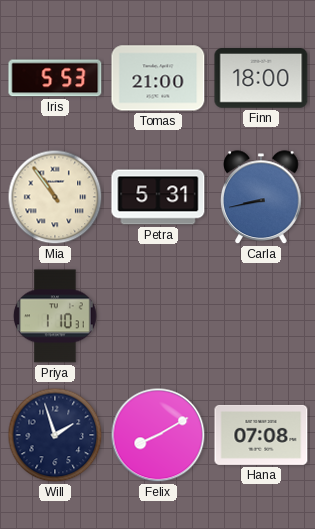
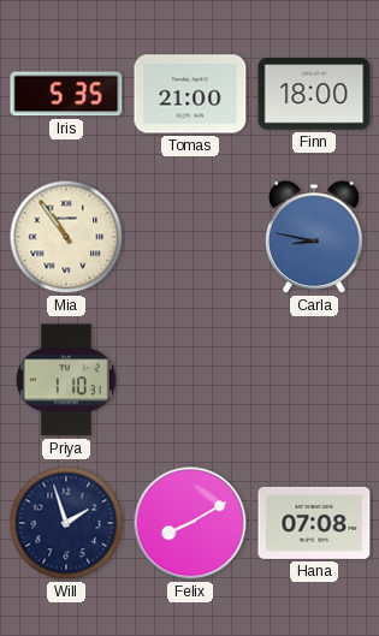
Iris: 5:53 -> 5:35
Petra: 5:31 -> none
Carla: 8:43 -> 8:47
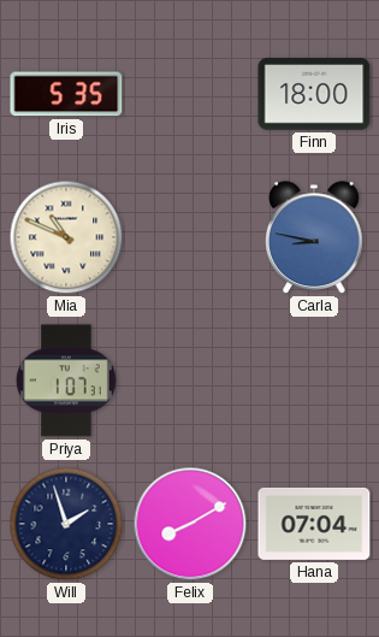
Tomas: 21:00 -> none
Mia: 10:54 -> 10:49
Priya: 1:10 -> 1:07
Hana: 07:08 -> 07:04
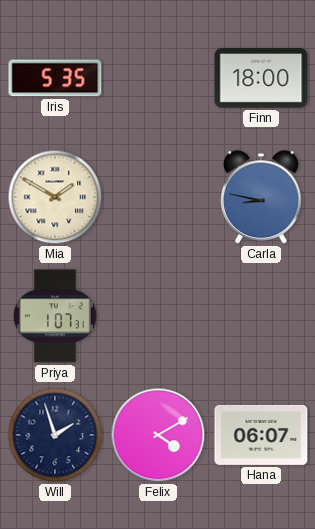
Mia: 10:49 -> 1:50
Felix: 8:10 -> 4:10
Hana: 07:04 -> 06:07
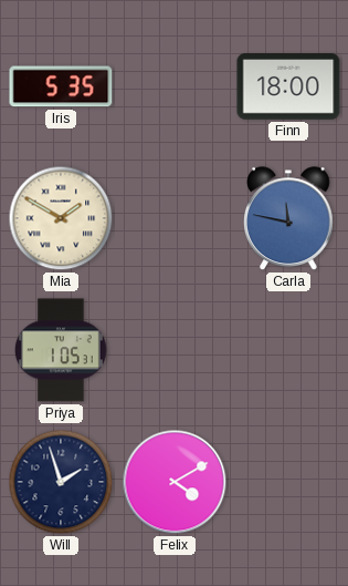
Carla: 8:47 -> 11:47
Priya: 1:07 -> 1:05
Hana: 06:07 -> none
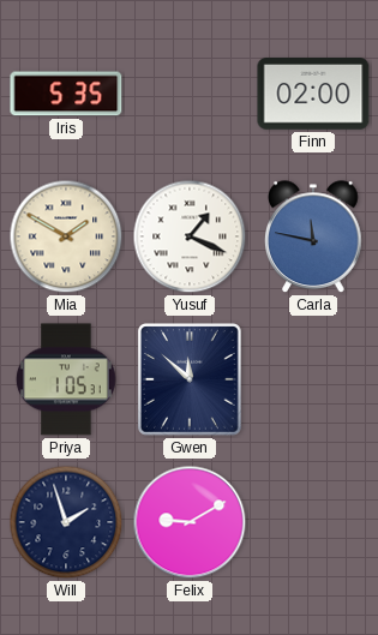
Finn: 18:00 -> 02:00
Yusuf: none -> 1:19
Gwen: none -> 11:52
Felix: 4:10 -> 9:10
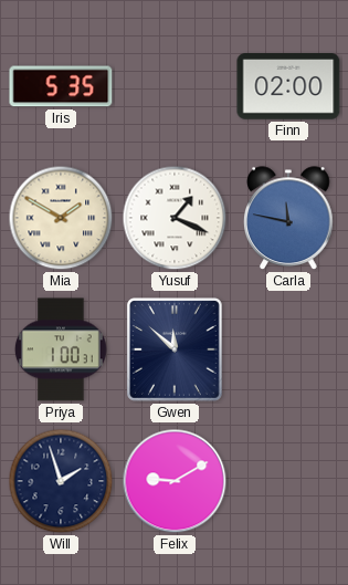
Priya: 1:05 -> 1:00
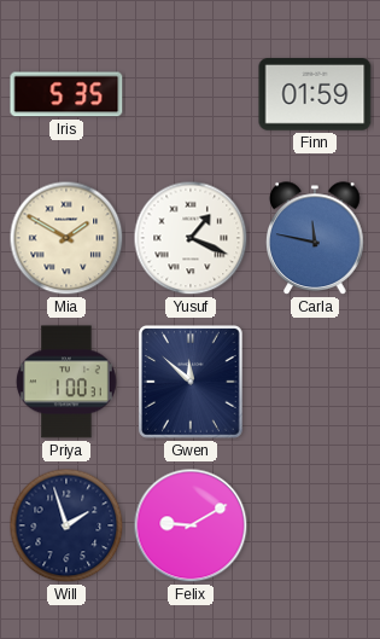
Finn: 02:00 -> 01:59
